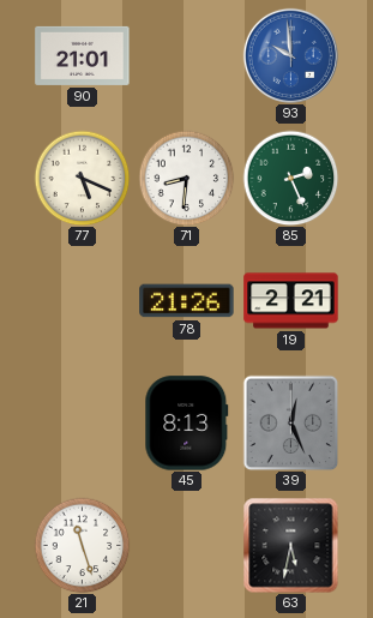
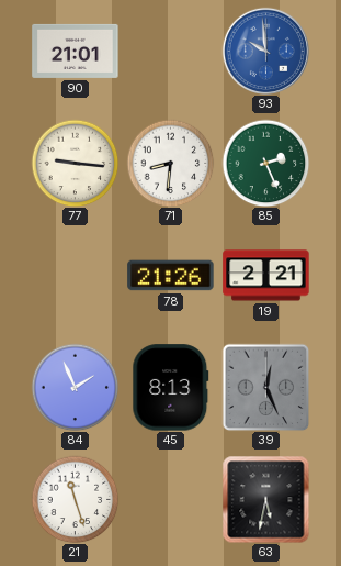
77: 5:19 -> 9:16
84: none -> 1:56
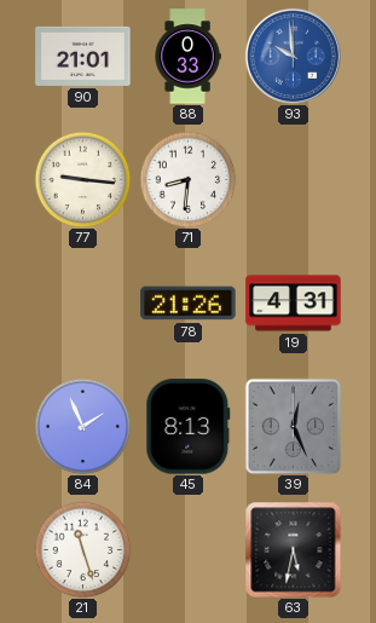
88: none -> 0:33
85: 2:26 -> none
19: 2:21 -> 4:31
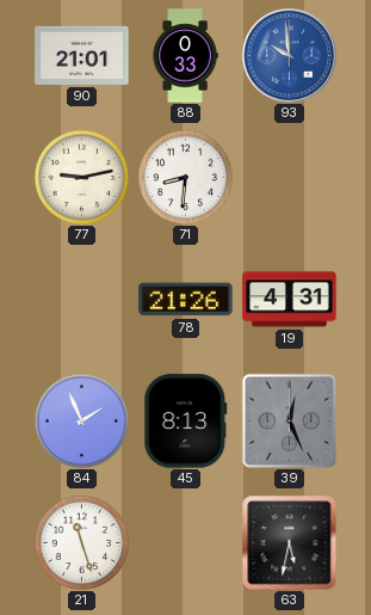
77: 9:16 -> 9:13
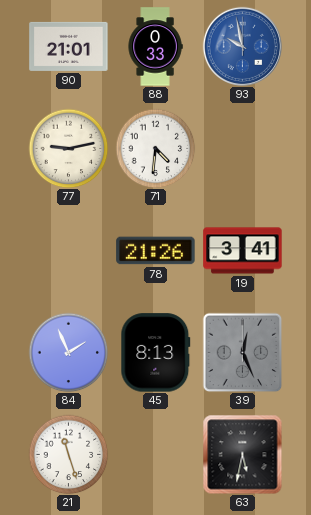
93: 9:59 -> 9:58
71: 8:31 -> 4:31
19: 4:31 -> 3:41
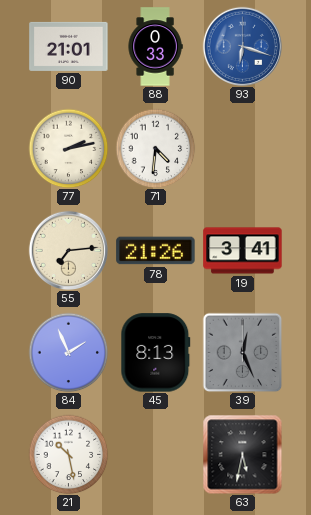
93: 9:58 -> 6:18
77: 9:13 -> 2:13
55: none -> 7:14
21: 11:27 -> 10:28
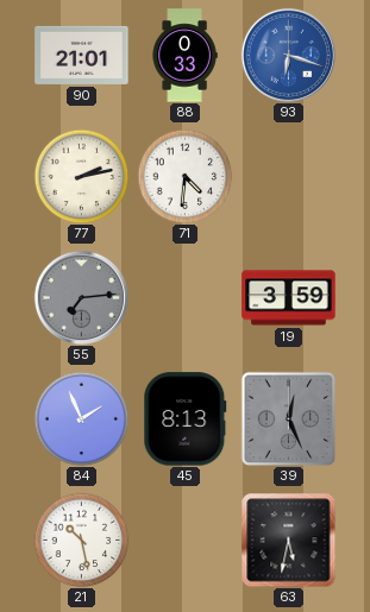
55 dial: cream -> grey
78: 21:26 -> none
19: 3:41 -> 3:59
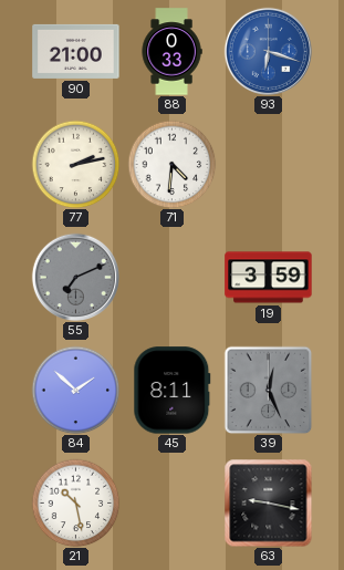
90: 21:01 -> 21:00
55: 7:14 -> 7:11
84: 1:56 -> 1:52
45: 8:13 -> 8:11
63: 5:32 -> 9:17
